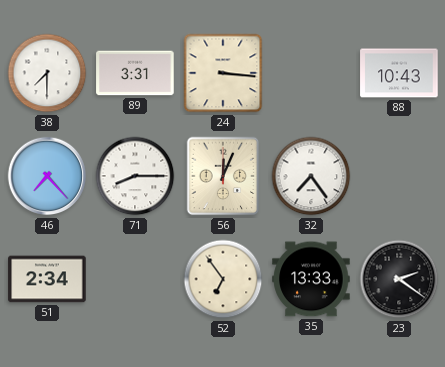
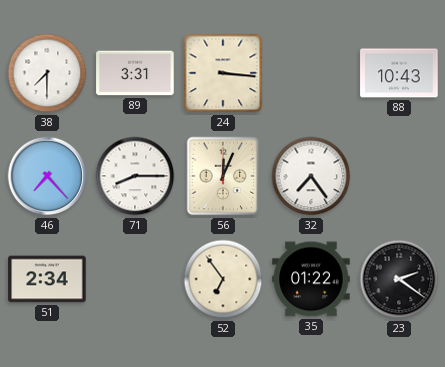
35: 13:33 -> 01:22
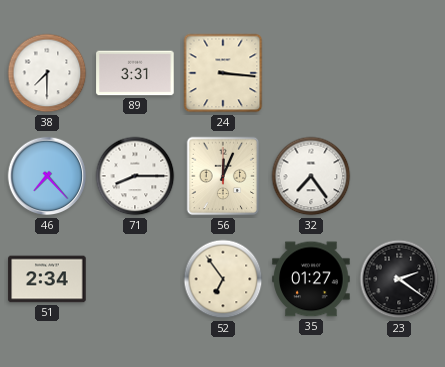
88: 10:43 -> none
35: 01:22 -> 01:27
